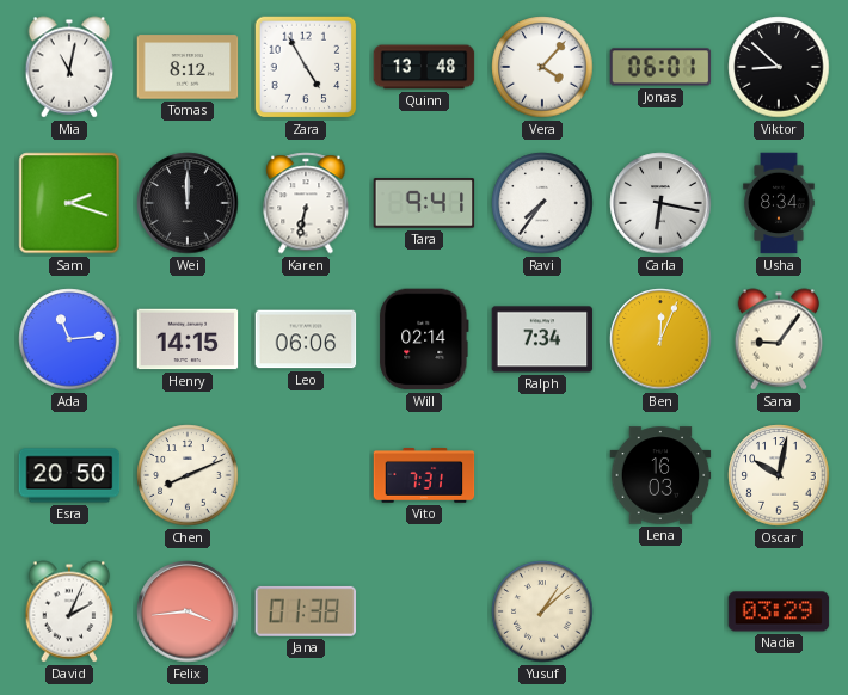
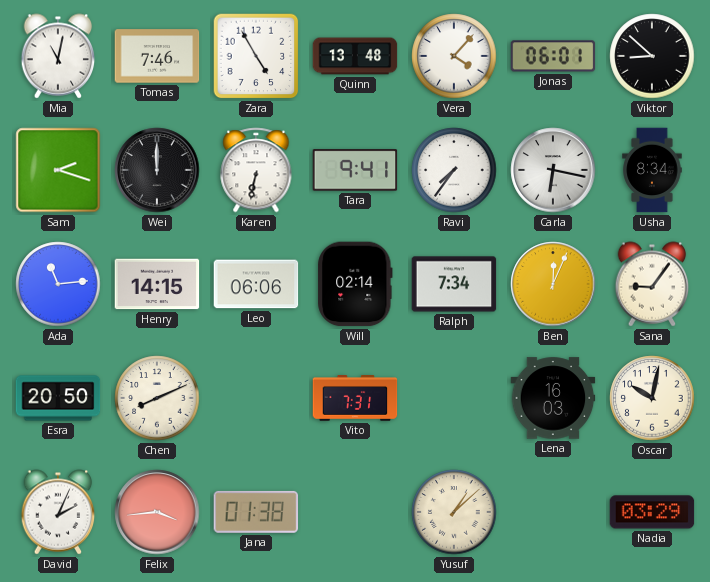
Tomas: 8:12 -> 7:46
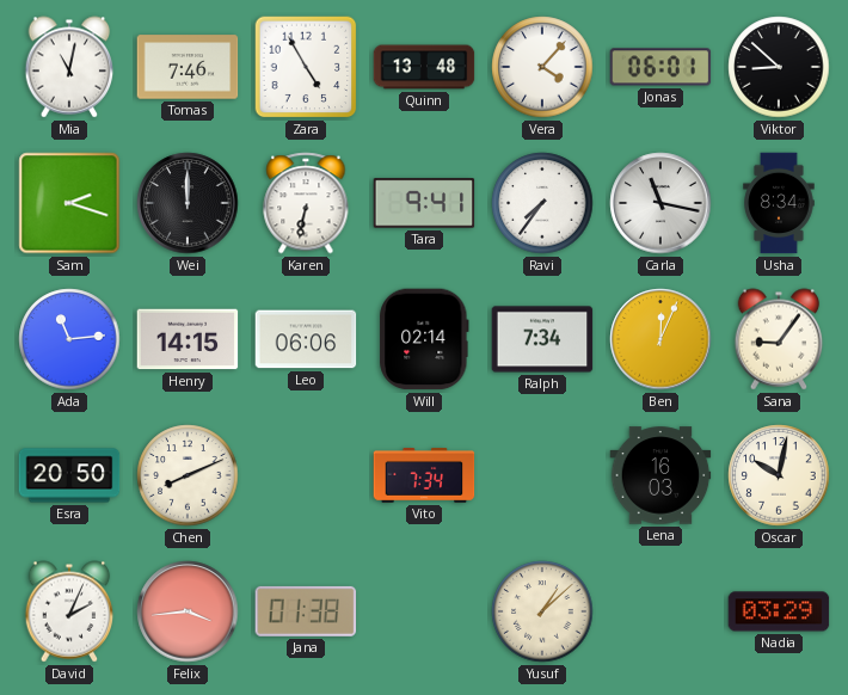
Carla: 6:17 -> 11:17
Vito: 7:31 -> 7:34
